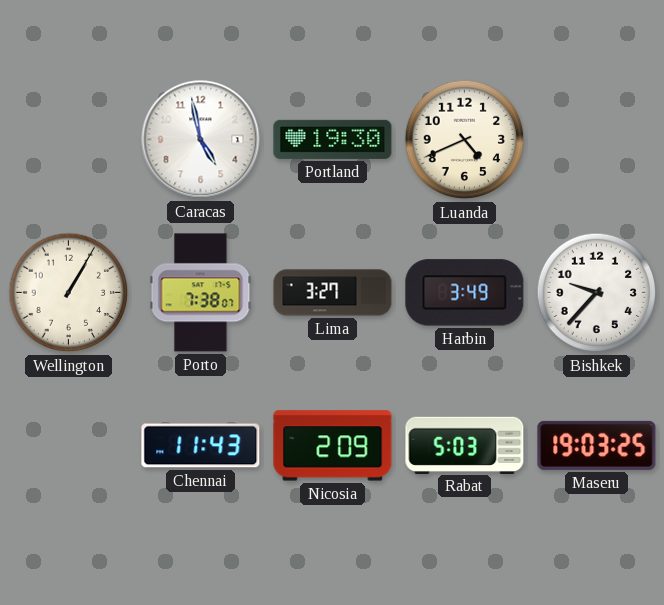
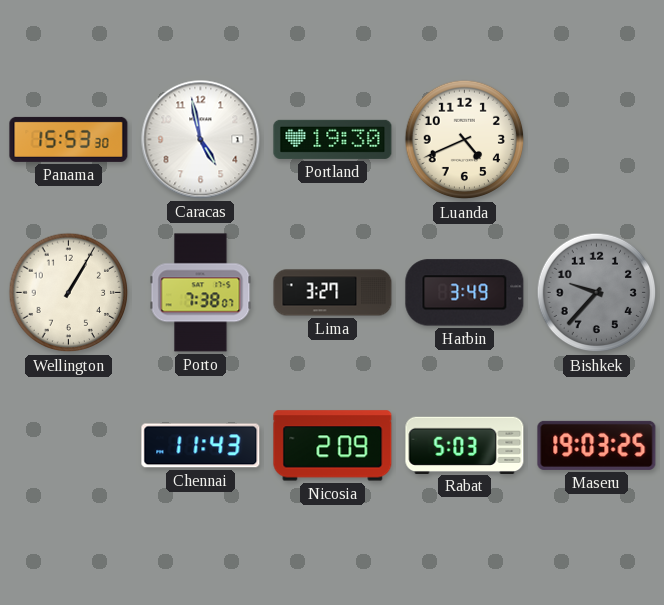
Panama: none -> 15:53
Bishkek dial: white -> grey
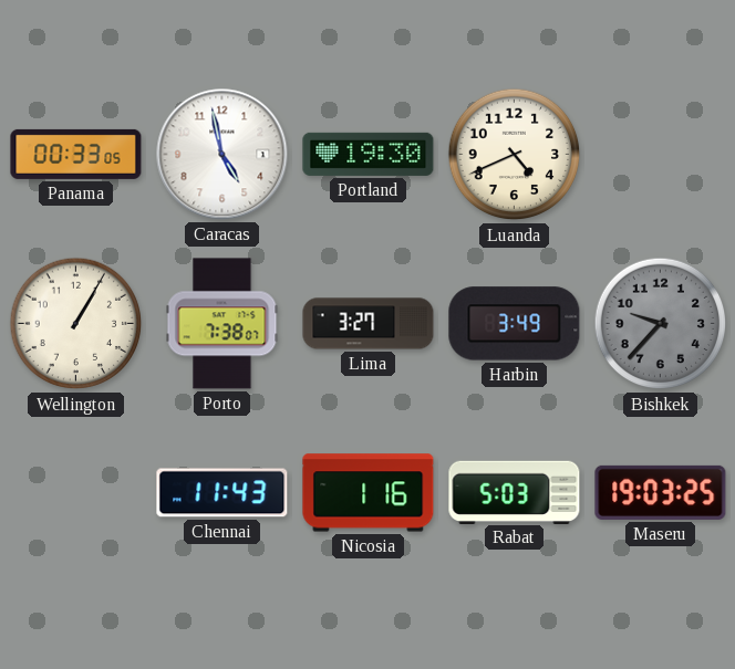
Panama: 15:53 -> 00:33
Nicosia: 2:09 -> 1:16
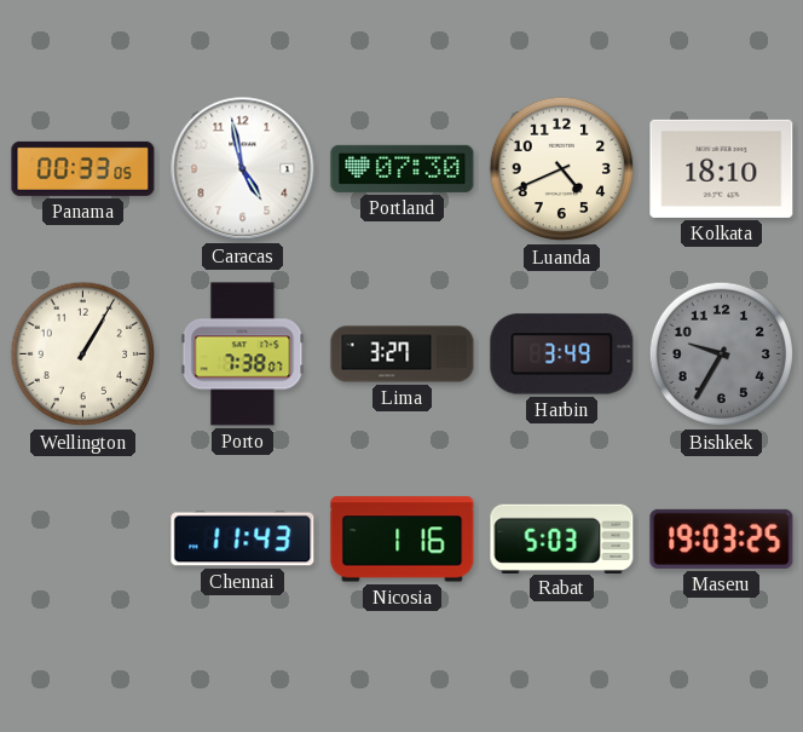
Portland: 19:30 -> 07:30
Kolkata: none -> 18:10
Bishkek: 9:37 -> 9:35
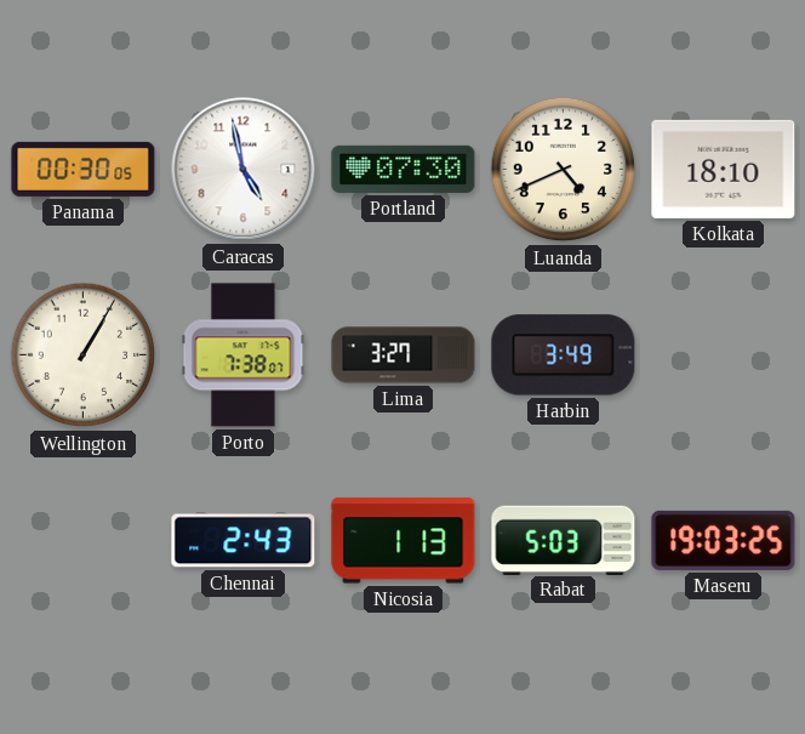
Panama: 00:33 -> 00:30
Bishkek: 9:35 -> none
Chennai: 11:43 -> 2:43
Nicosia: 1:16 -> 1:13
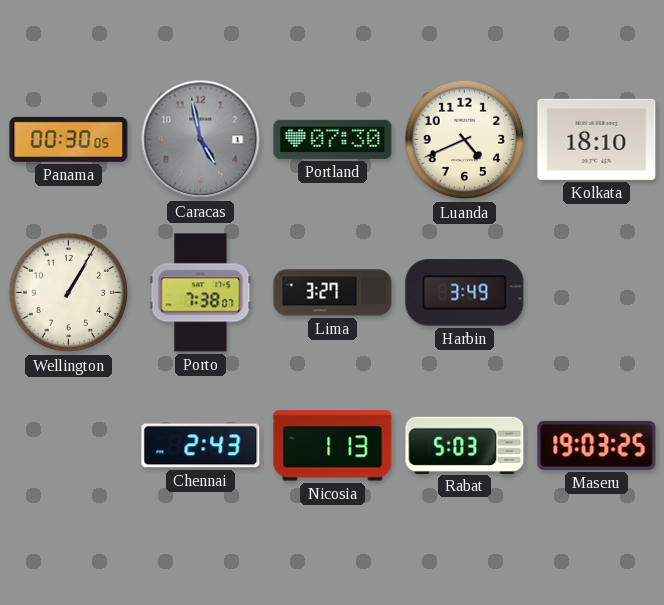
Caracas dial: white -> grey
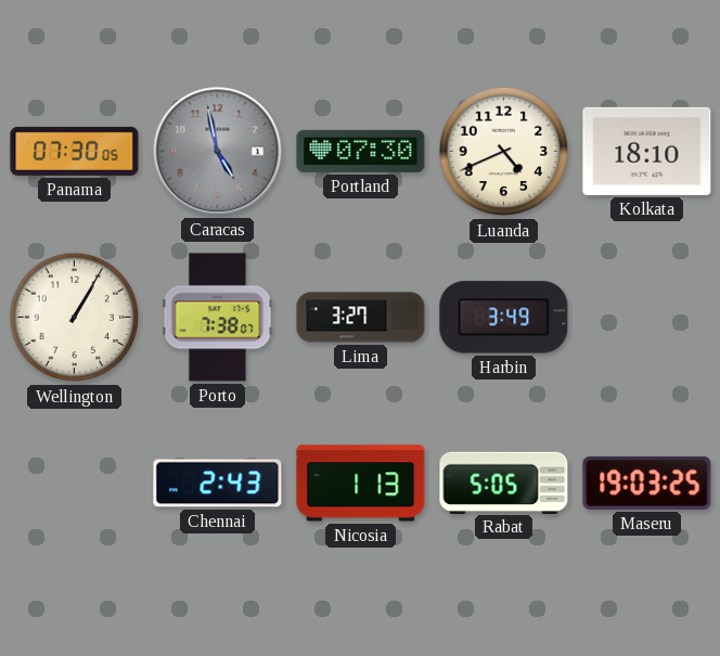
Panama: 00:30 -> 07:30
Rabat: 5:03 -> 5:05
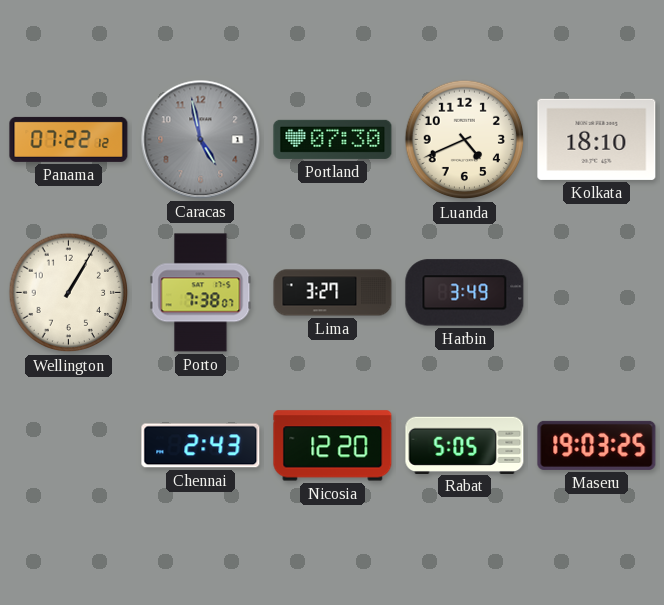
Panama: 07:30 -> 07:22
Nicosia: 1:13 -> 12:20
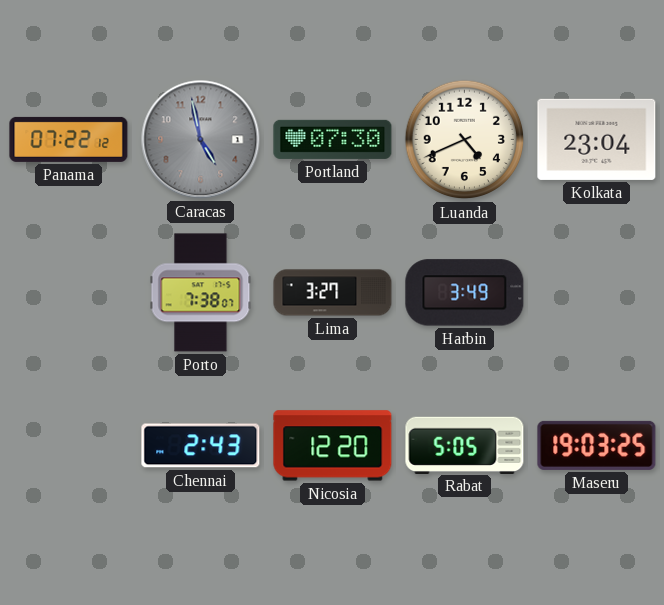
Kolkata: 18:10 -> 23:04
Wellington: 1:05 -> none
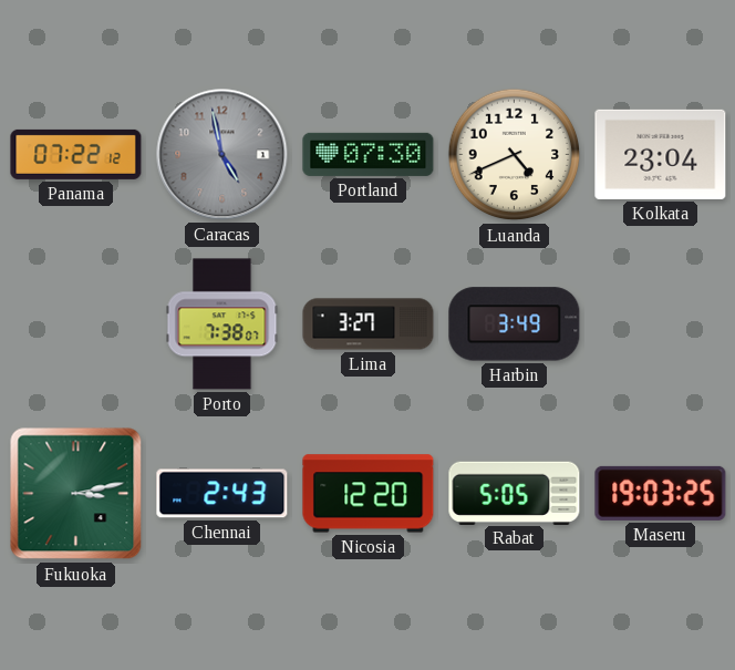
Fukuoka: none -> 3:13
